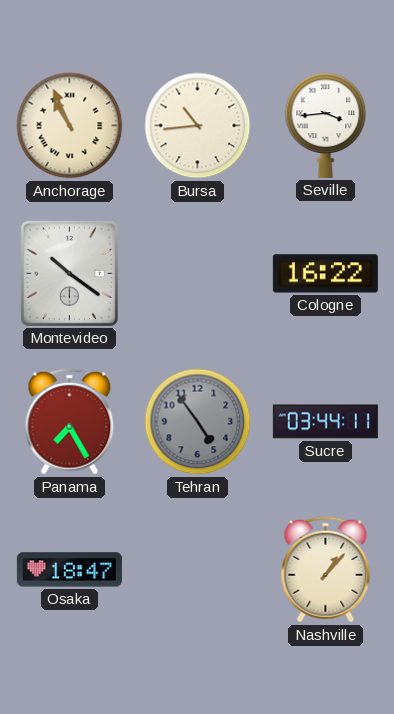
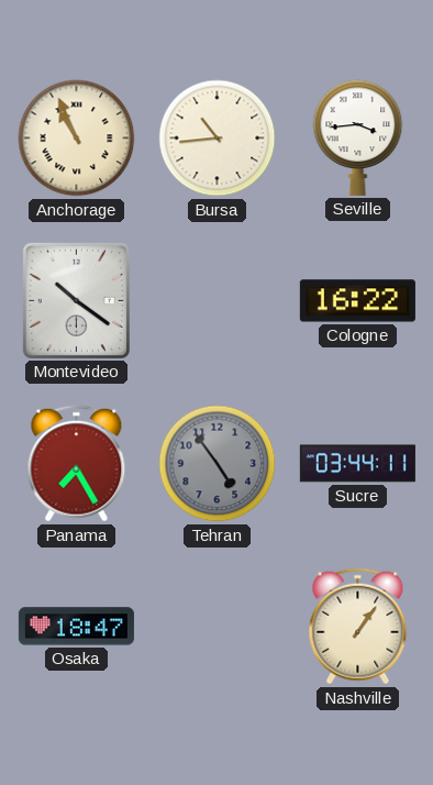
Nashville: 1:07 -> 1:06
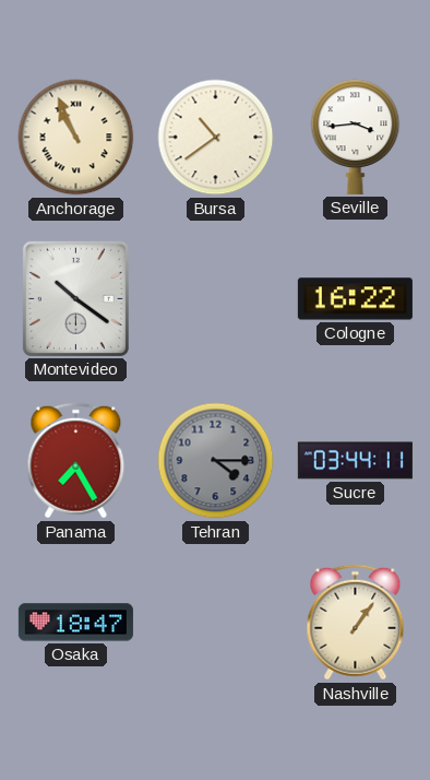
Bursa: 10:44 -> 10:39
Tehran: 4:54 -> 4:15
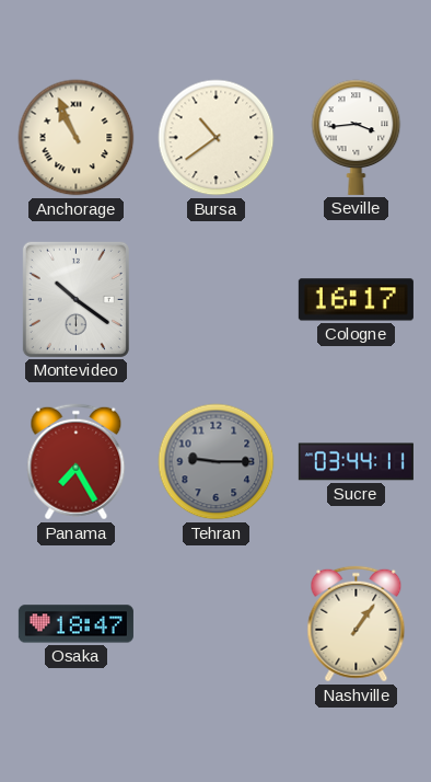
Cologne: 16:22 -> 16:17
Tehran: 4:15 -> 9:15
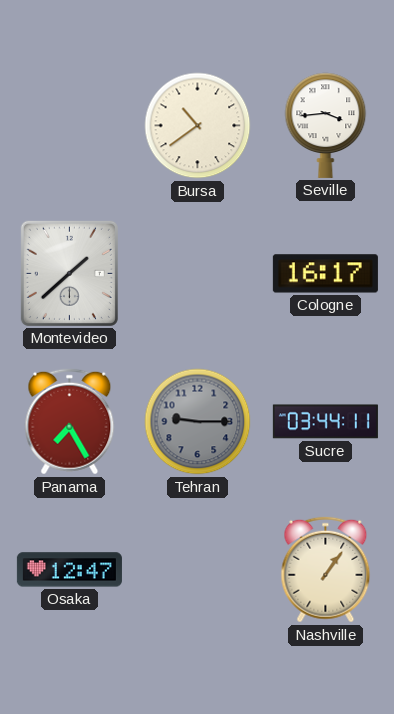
Anchorage: 10:56 -> none
Montevideo: 10:21 -> 1:38
Osaka: 18:47 -> 12:47
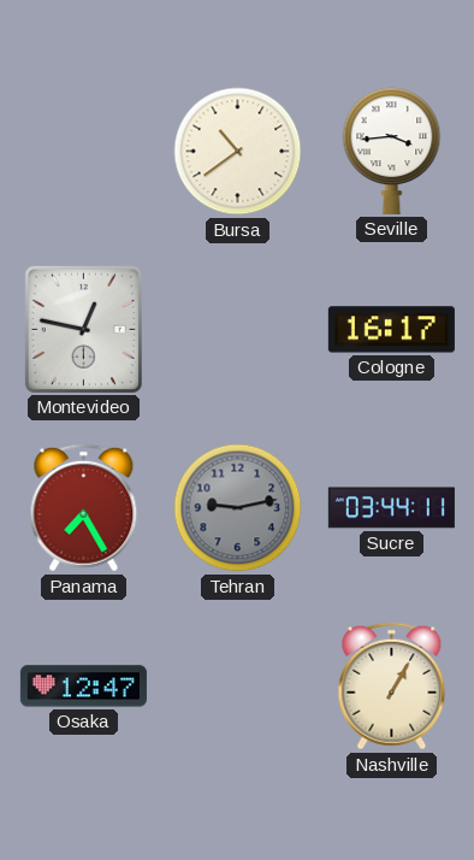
Montevideo: 1:38 -> 12:47
Tehran: 9:15 -> 9:13
Nashville: 1:06 -> 1:05
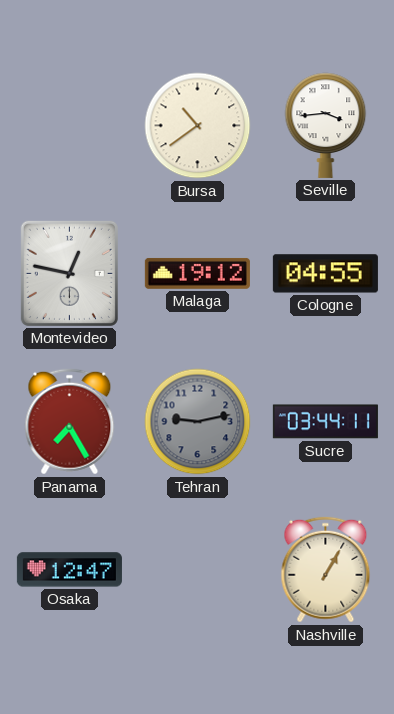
Malaga: none -> 19:12
Cologne: 16:17 -> 04:55
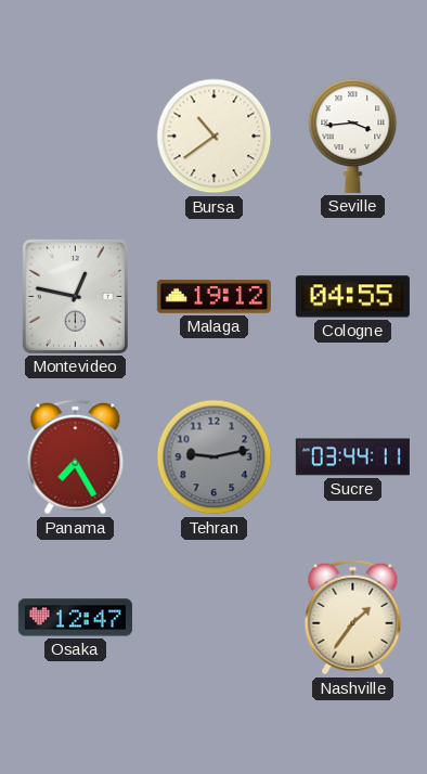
Nashville: 1:05 -> 1:36
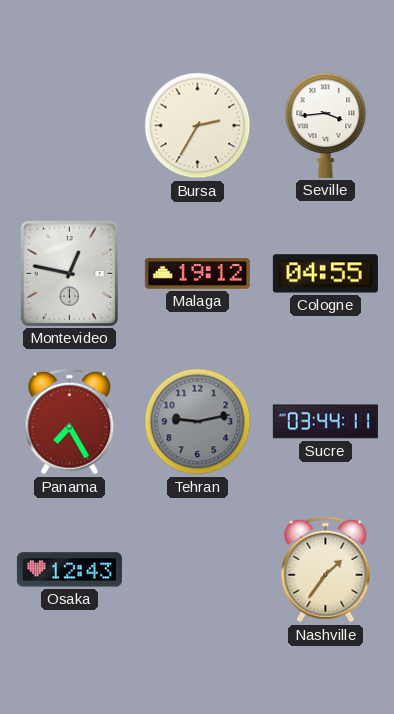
Bursa: 10:39 -> 2:35
Osaka: 12:47 -> 12:43
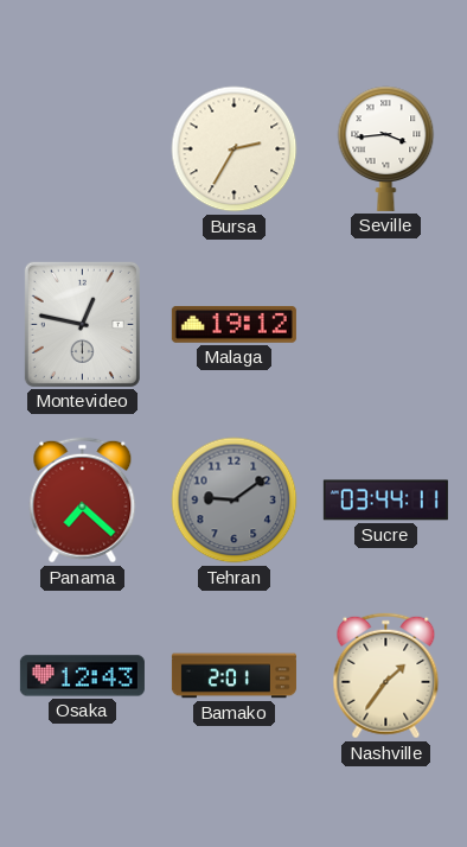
Cologne: 04:55 -> none
Panama: 7:25 -> 7:22
Tehran: 9:13 -> 9:09
Bamako: none -> 2:01
